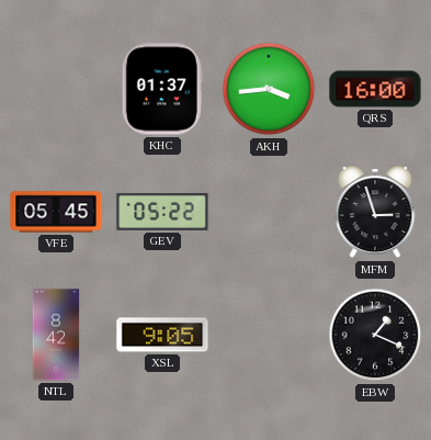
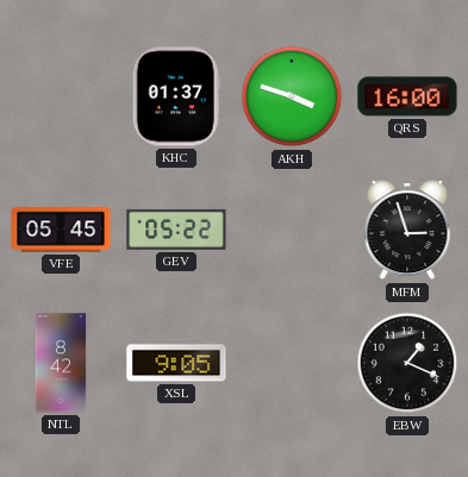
AKH: 3:44 -> 3:48
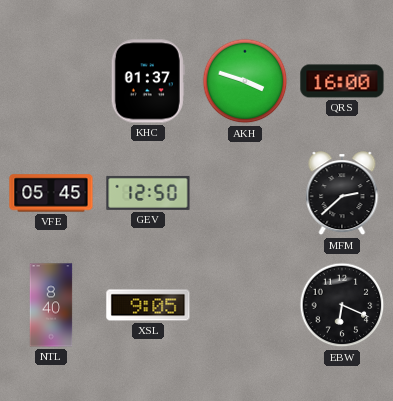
GEV: 05:22 -> 12:50
MFM: 2:57 -> 2:38
NTL: 8:42 -> 8:40
EBW: 1:19 -> 6:19
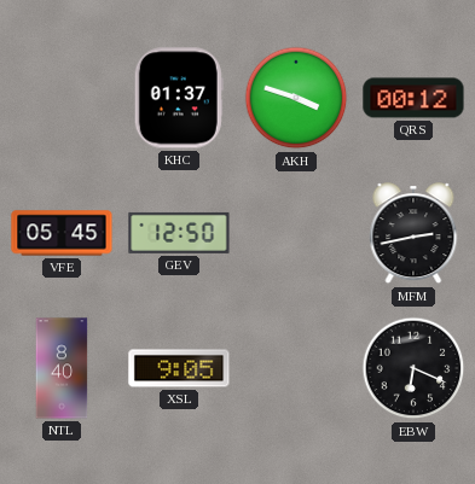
QRS: 16:00 -> 00:12
MFM: 2:38 -> 2:43
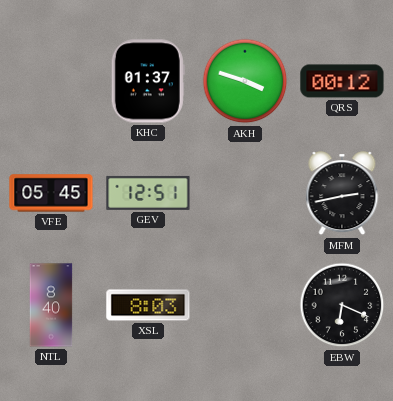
GEV: 12:50 -> 12:51
XSL: 9:05 -> 8:03
